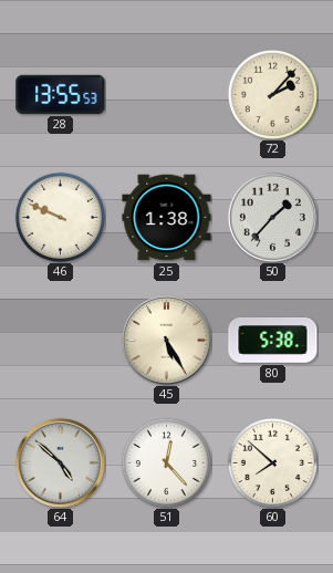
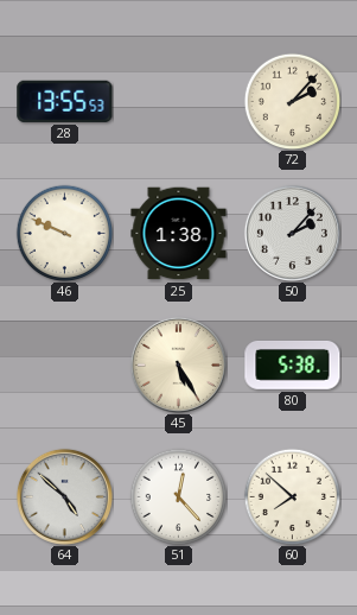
50: 1:37 -> 2:07
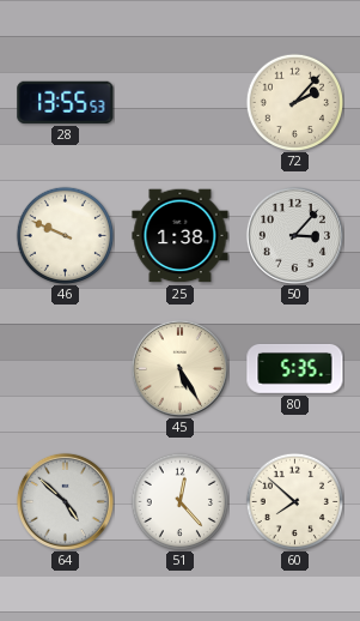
50: 2:07 -> 3:07
80: 5:38 -> 5:35
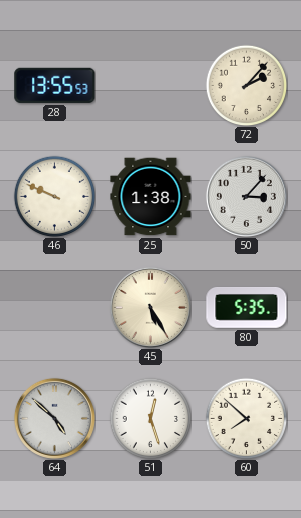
51: 12:23 -> 12:27
